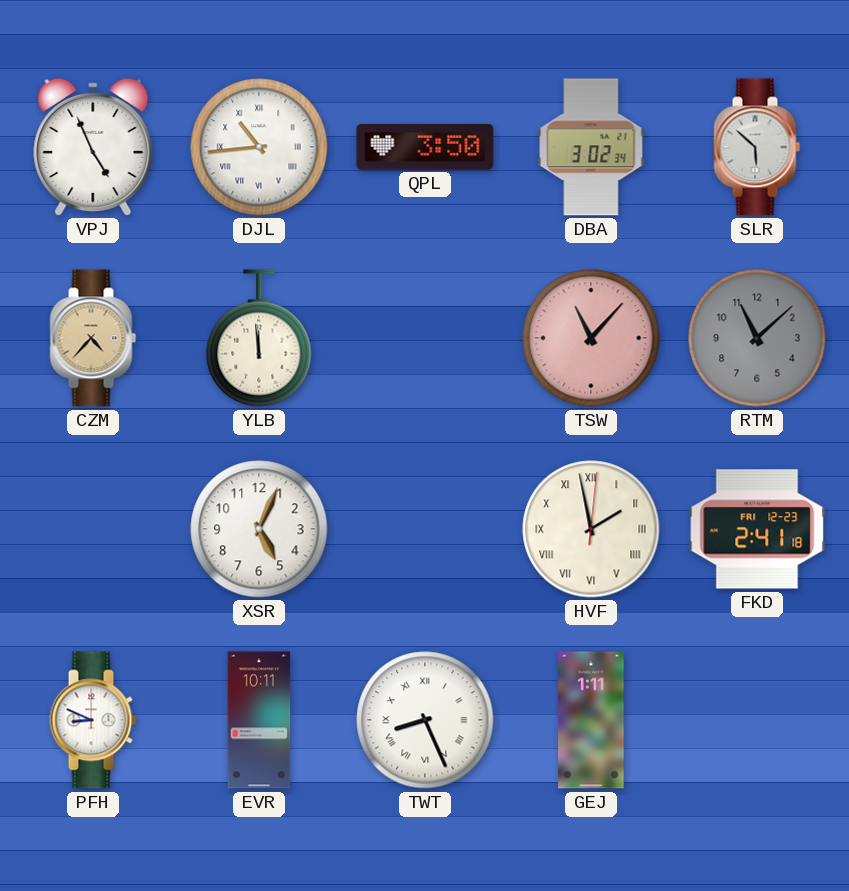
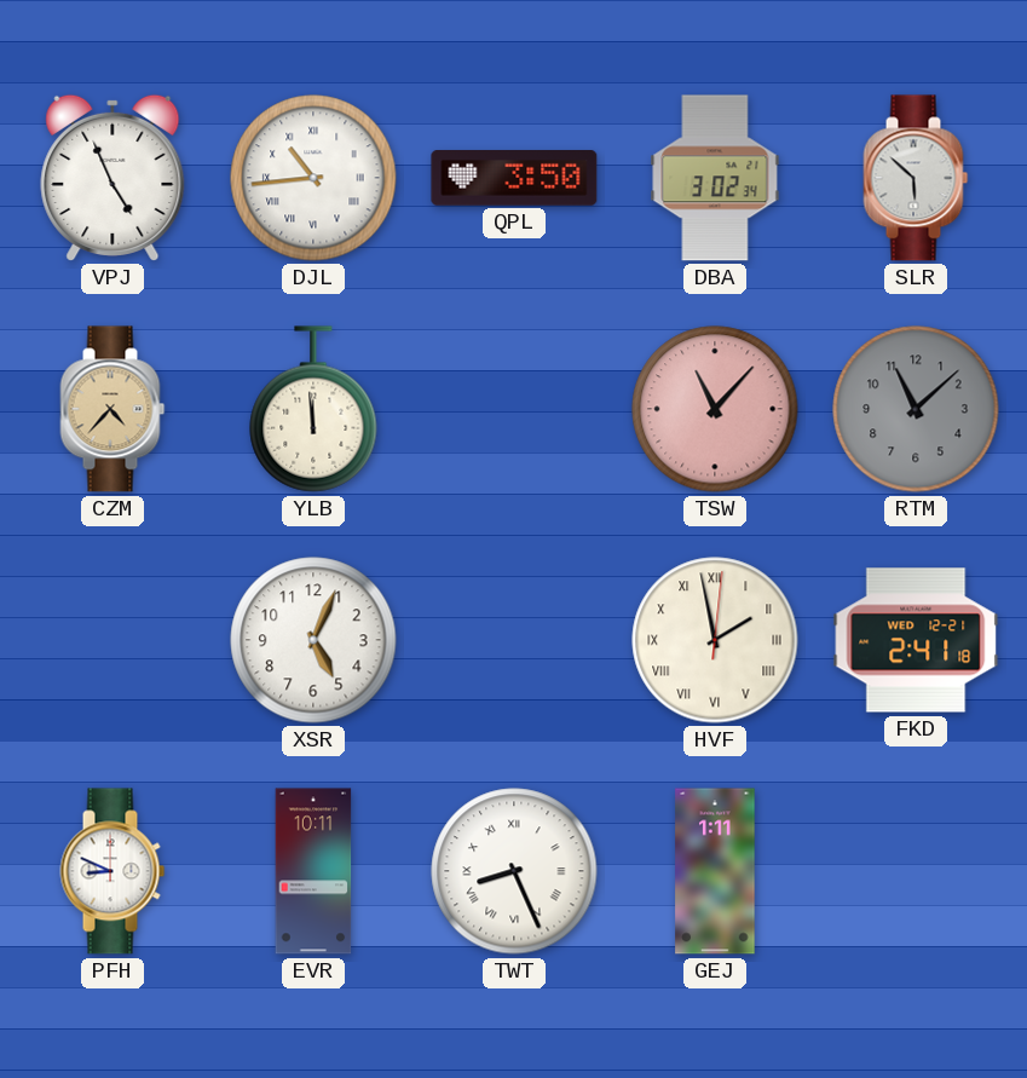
FKD date: FRI 12-23 -> WED 12-21
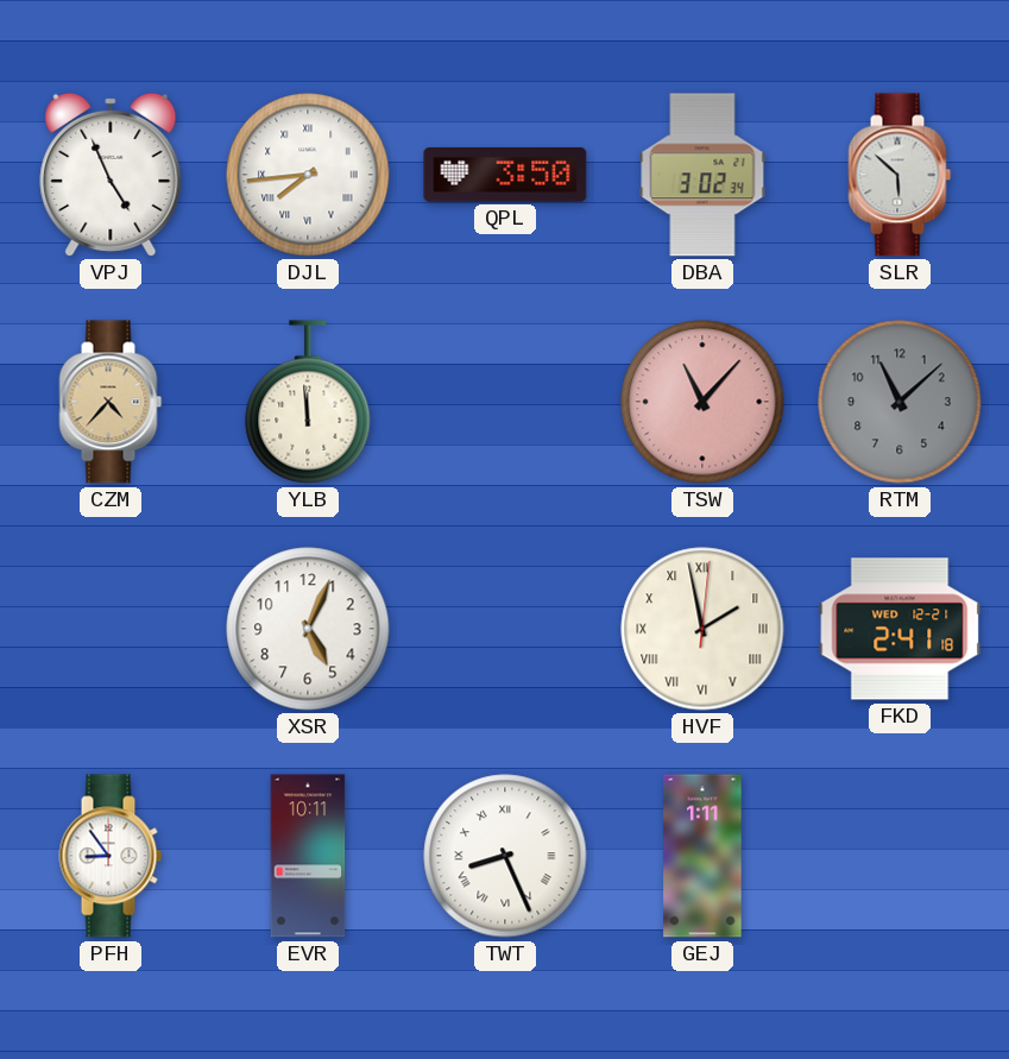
DJL: 10:44 -> 7:44
PFH: 8:49 -> 8:54
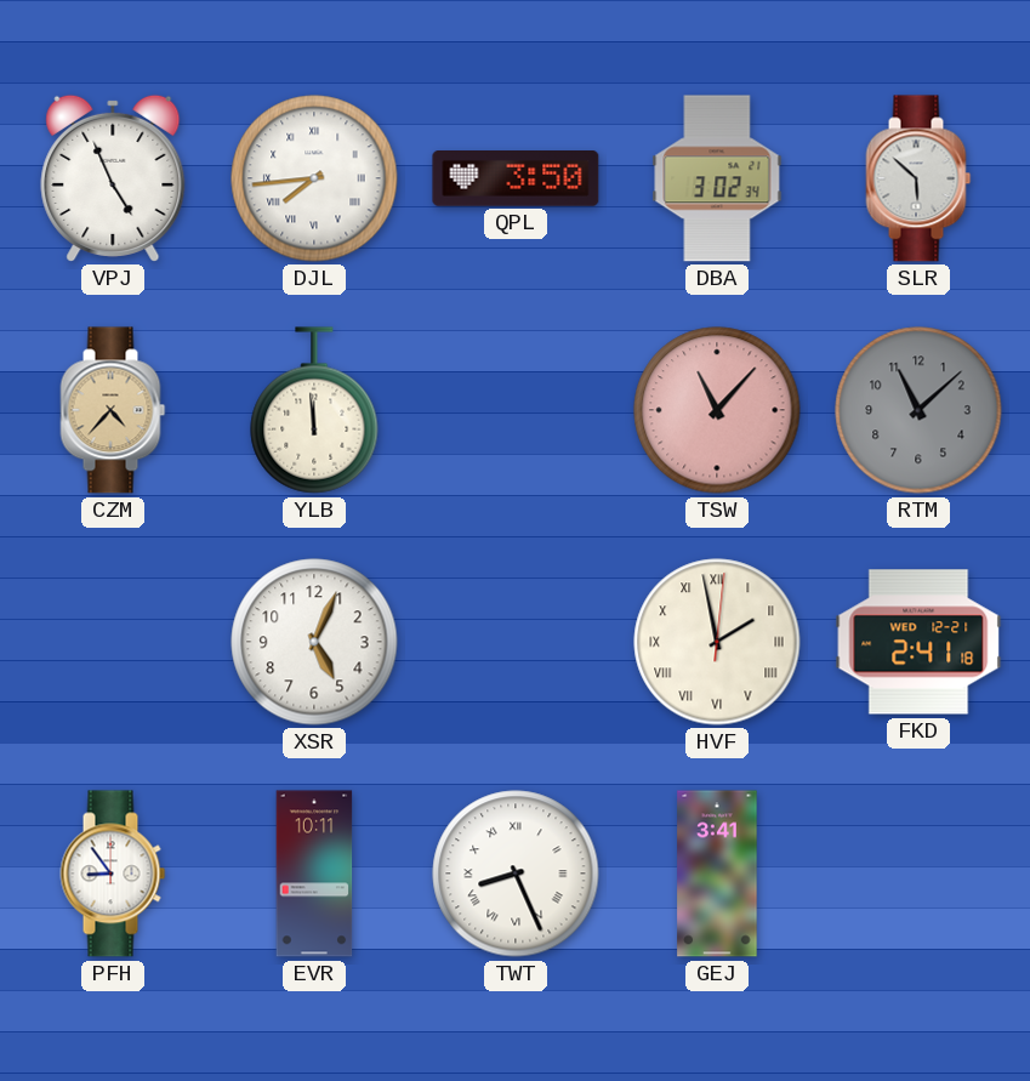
GEJ: 1:11 -> 3:41
